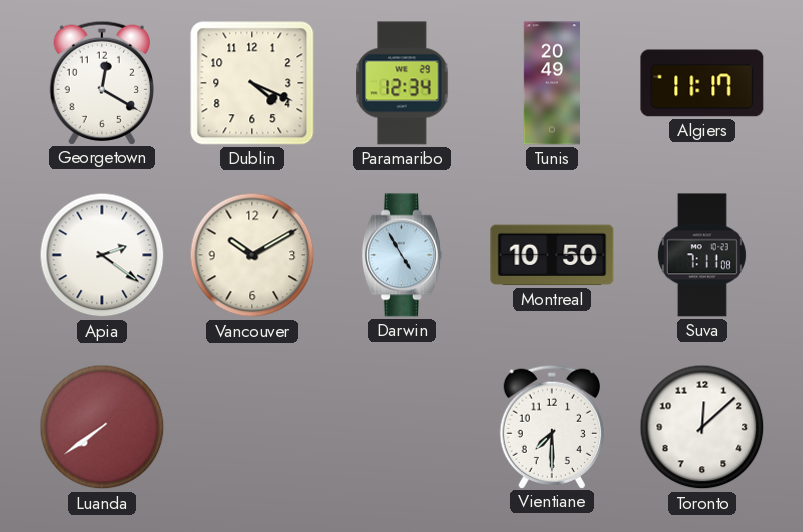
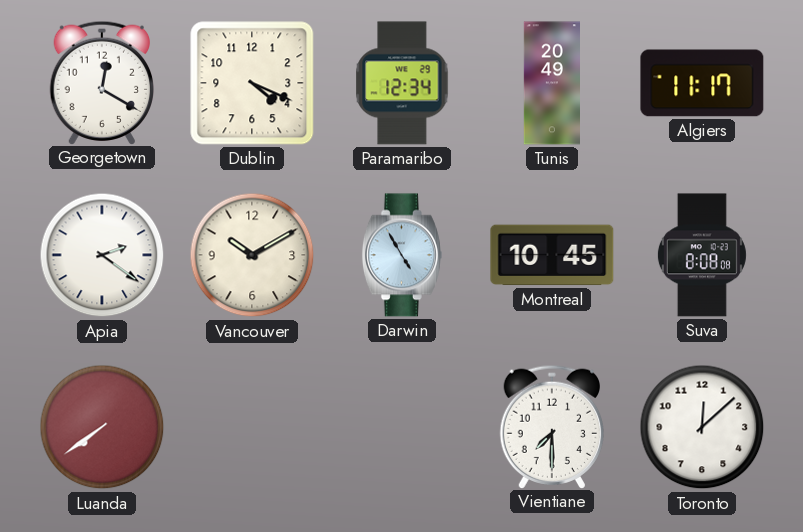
Montreal: 10:50 -> 10:45
Suva: 7:11 -> 8:08
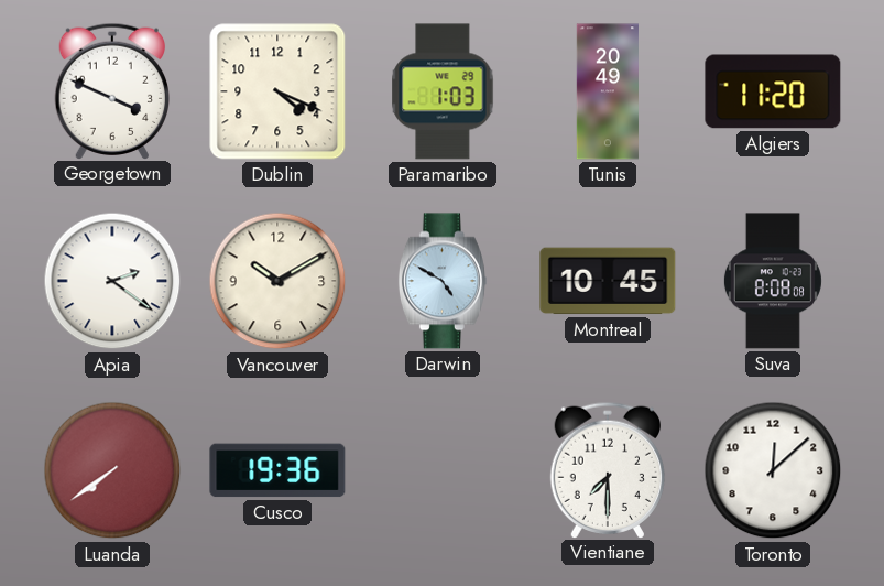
Georgetown: 12:20 -> 3:49
Paramaribo: 12:34 -> 1:03
Algiers: 11:17 -> 11:20
Darwin: 4:55 -> 4:50
Cusco: none -> 19:36
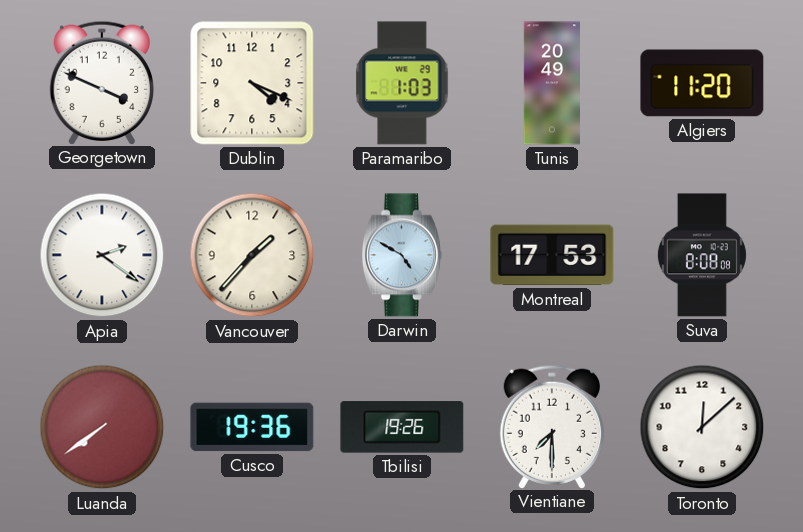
Vancouver: 10:10 -> 1:37
Montreal: 10:45 -> 17:53
Tbilisi: none -> 19:26
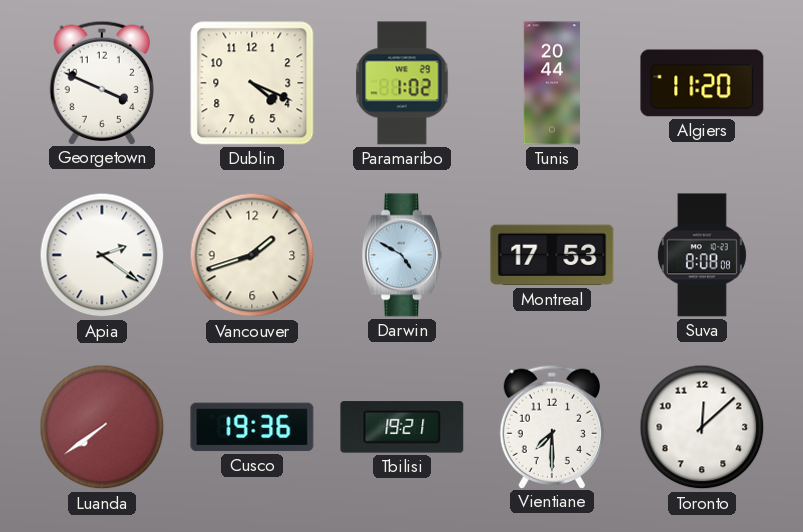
Paramaribo: 1:03 -> 1:02
Tunis: 20:49 -> 20:44
Vancouver: 1:37 -> 1:42
Tbilisi: 19:26 -> 19:21
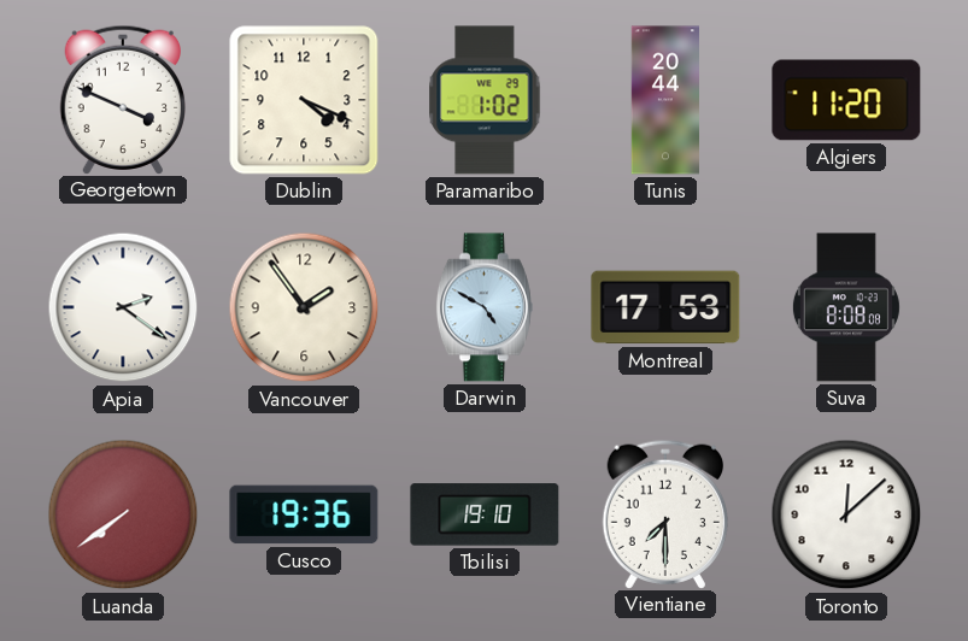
Vancouver: 1:42 -> 1:54
Tbilisi: 19:21 -> 19:10
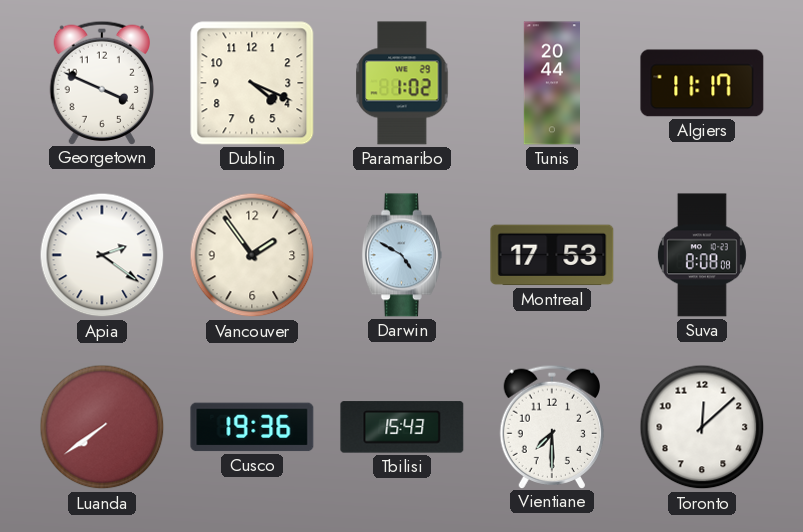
Algiers: 11:20 -> 11:17
Tbilisi: 19:10 -> 15:43
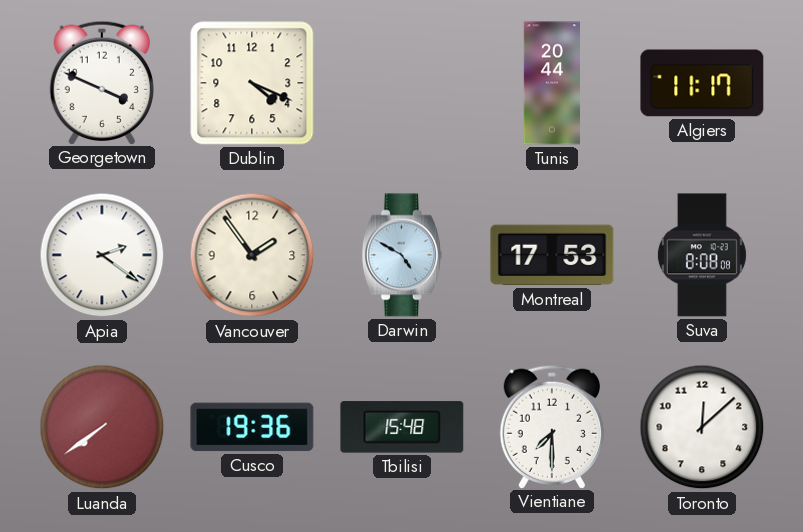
Paramaribo: 1:02 -> none
Tbilisi: 15:43 -> 15:48
